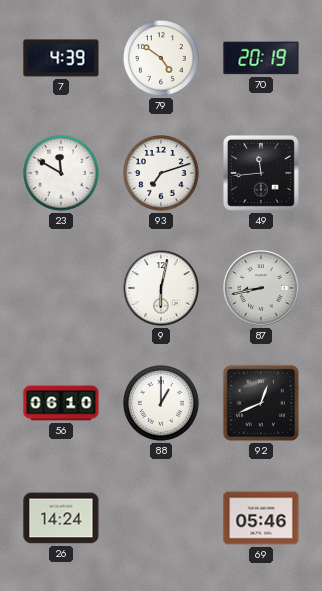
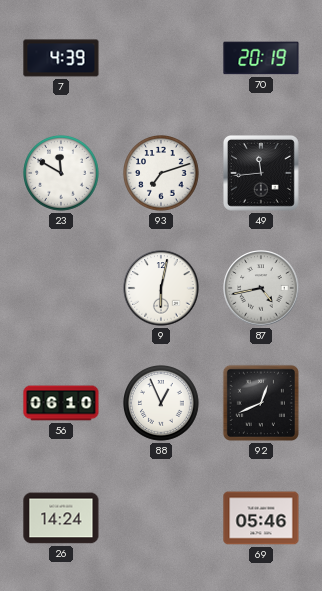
79: 4:51 -> none
87: 8:43 -> 4:43
88: 1:00 -> 12:56
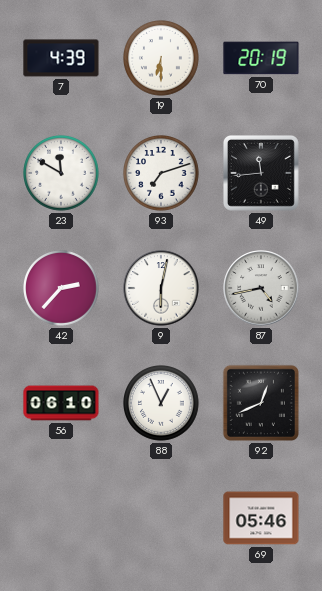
19: none -> 6:30
42: none -> 2:37
26: 14:24 -> none
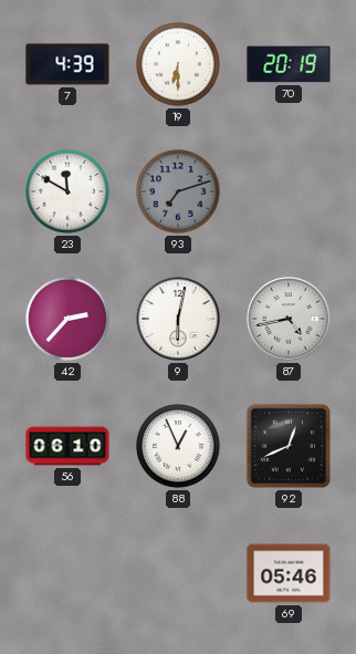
93 dial: white -> grey
49: 11:44 -> none
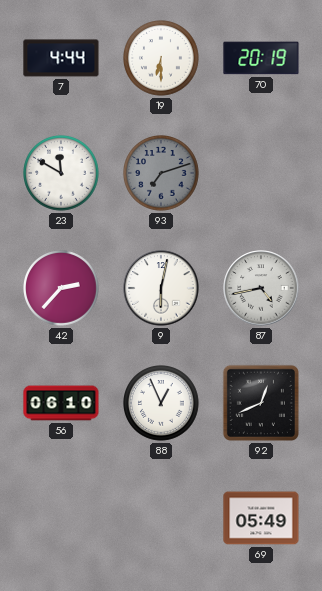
7: 4:39 -> 4:44
69: 05:46 -> 05:49
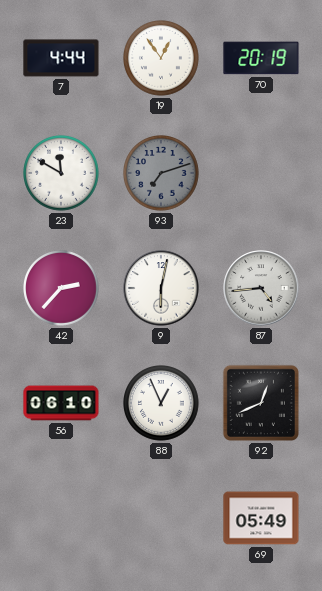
19: 6:30 -> 12:54
87: 4:43 -> 4:44
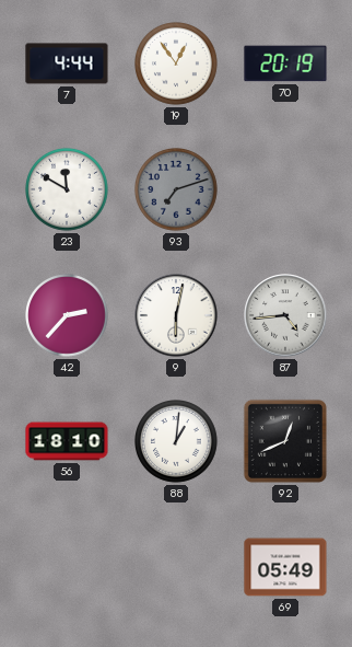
56: 06:10 -> 18:10
88: 12:56 -> 1:01
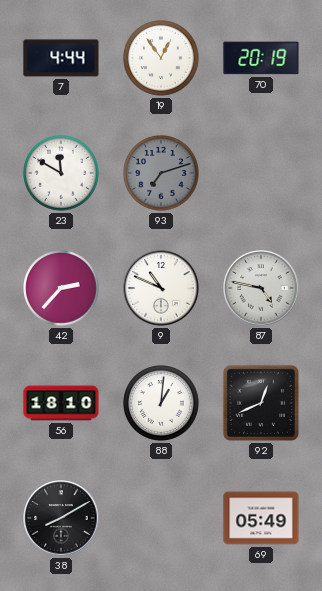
9: 6:02 -> 10:49
87: 4:44 -> 4:47
38: none -> 8:10
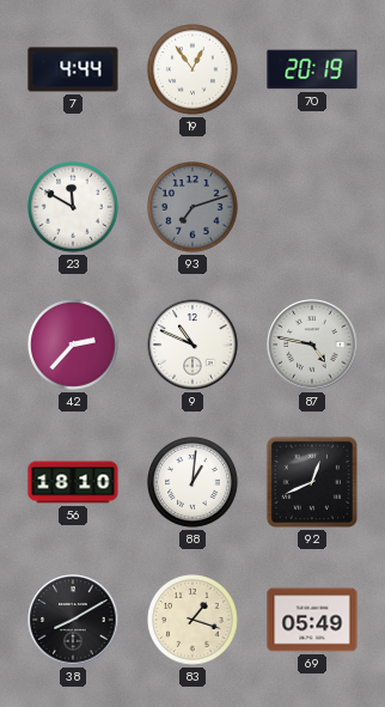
83: none -> 1:18
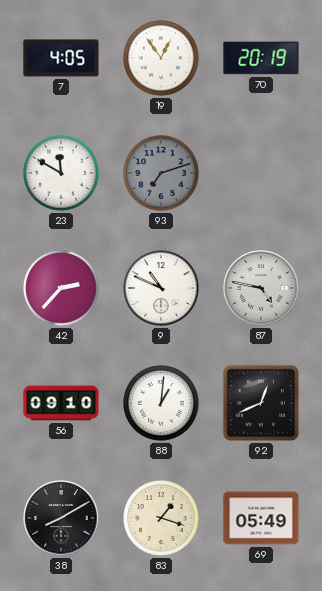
7: 4:44 -> 4:05
56: 18:10 -> 09:10
